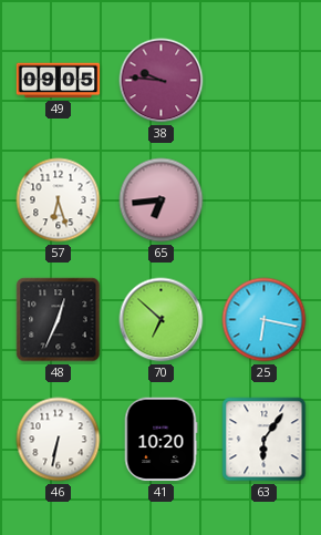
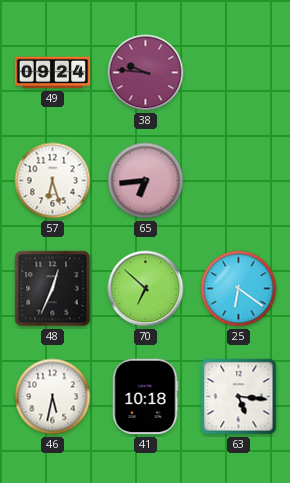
49: 09:05 -> 09:24
25: 6:17 -> 6:21
46: 6:32 -> 5:32
41: 10:20 -> 10:18
63: 6:06 -> 5:16
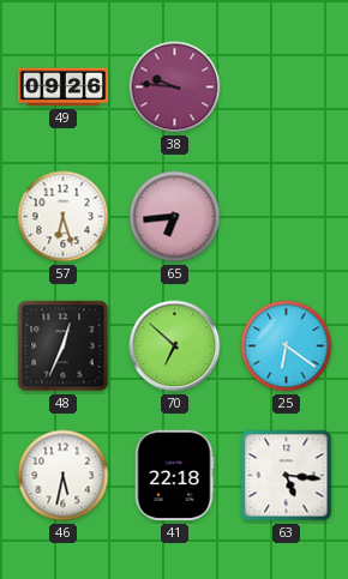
49: 09:24 -> 09:26
41: 10:18 -> 22:18
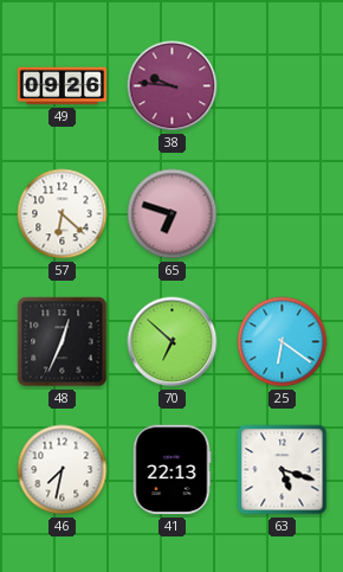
57: 6:27 -> 6:22
65: 6:44 -> 6:48
46: 5:32 -> 7:32
41: 22:18 -> 22:13
63: 5:16 -> 5:18
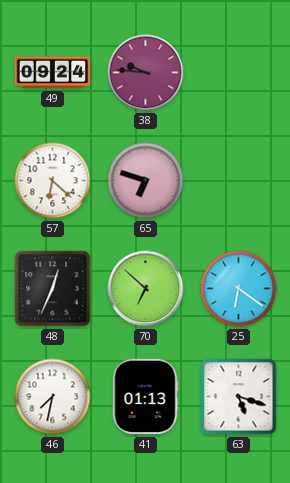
49: 09:26 -> 09:24
41: 22:13 -> 01:13
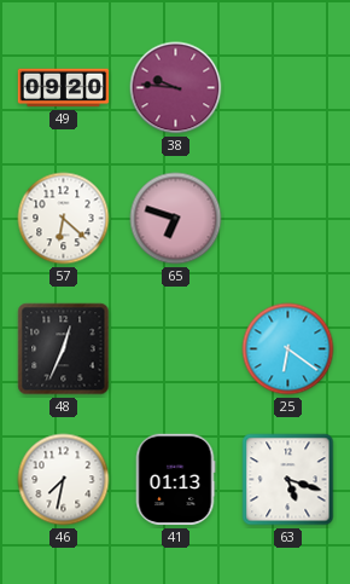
49: 09:24 -> 09:20
70: 6:52 -> none
